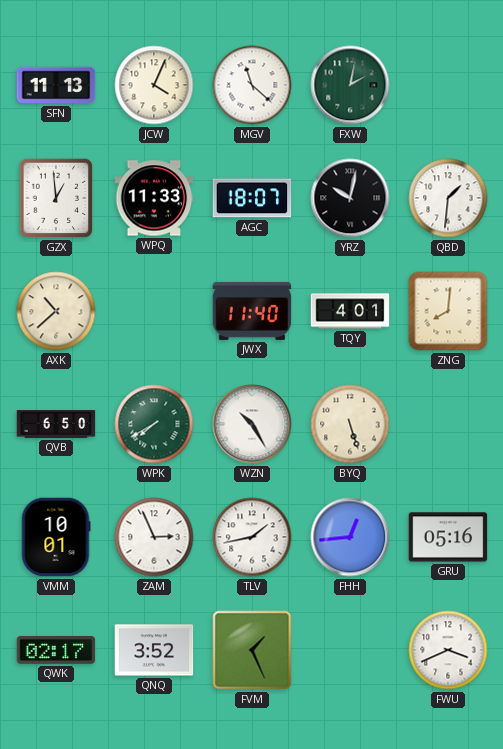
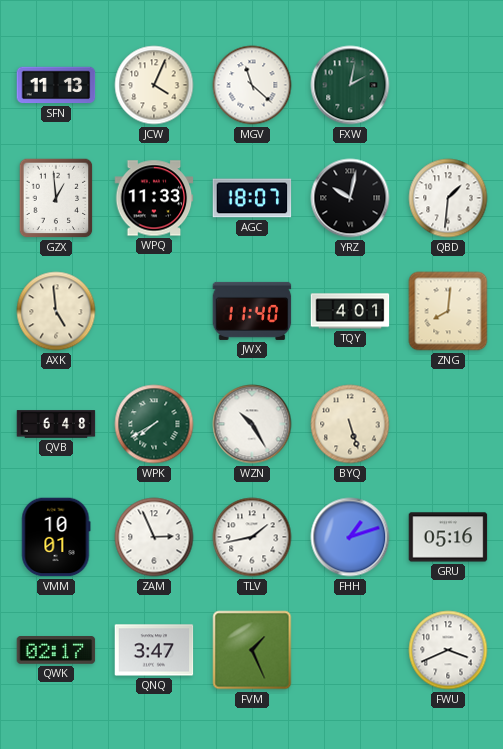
AXK: 10:38 -> 4:59
QVB: 6:50 -> 6:48
FHH: 12:44 -> 1:12
QNQ: 3:52 -> 3:47
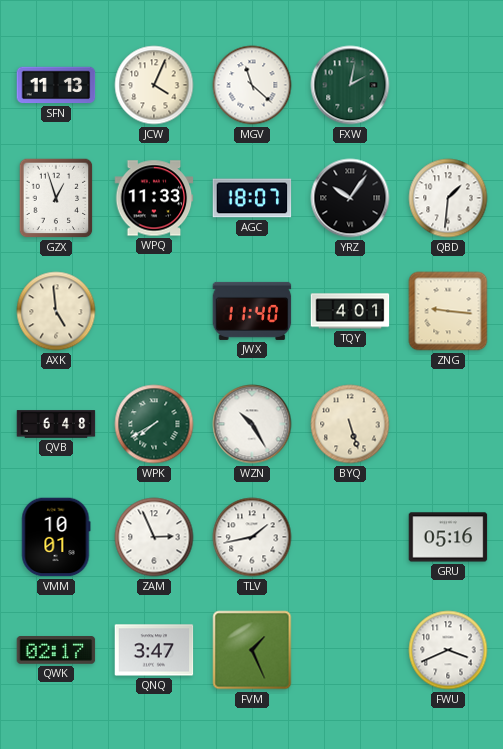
GZX: 12:59 -> 12:57
YRZ: 10:02 -> 10:06
ZNG: 8:01 -> 9:16
FHH: 1:12 -> none
